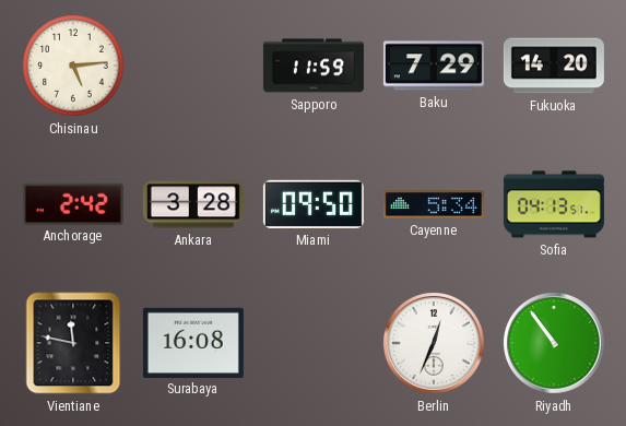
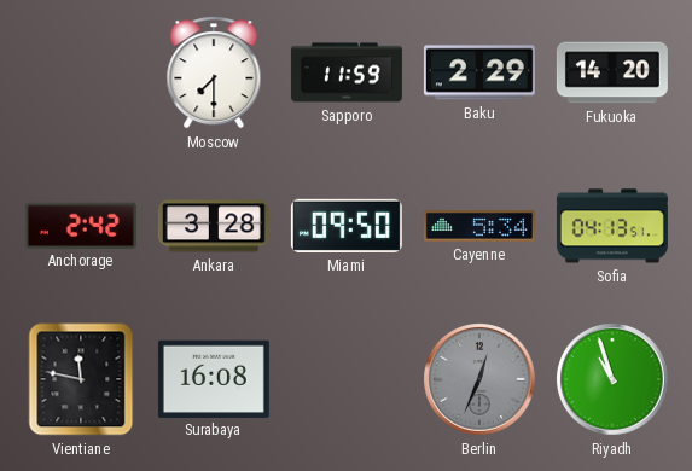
Chisinau: 5:14 -> none
Moscow: none -> 7:30
Baku: 7:29 -> 2:29
Berlin dial: white -> grey
Riyadh: 10:54 -> 10:57
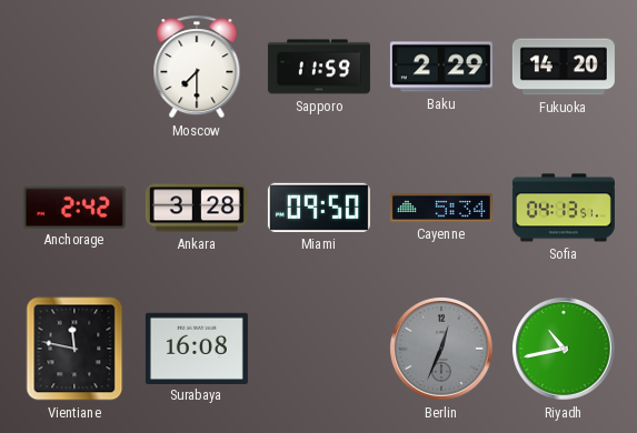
Riyadh: 10:57 -> 10:43
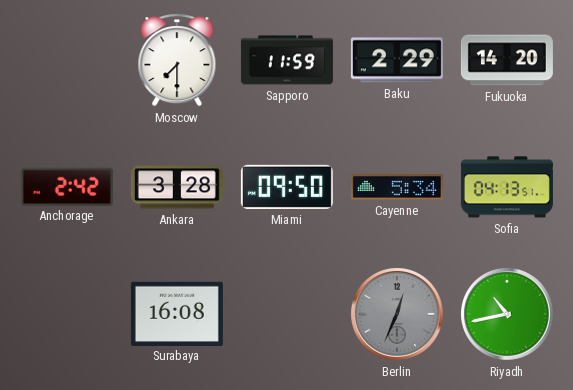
Vientiane: 11:47 -> none
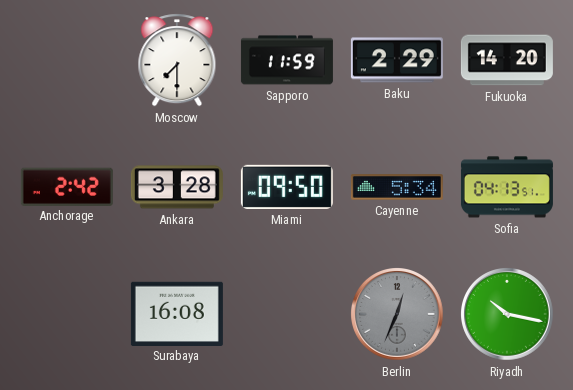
Riyadh: 10:43 -> 10:17
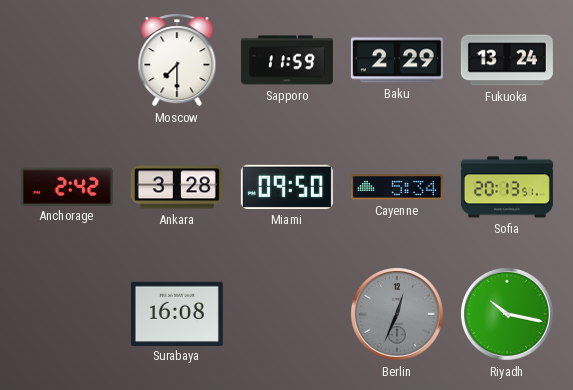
Fukuoka: 14:20 -> 13:24
Sofia: 04:13 -> 20:13
